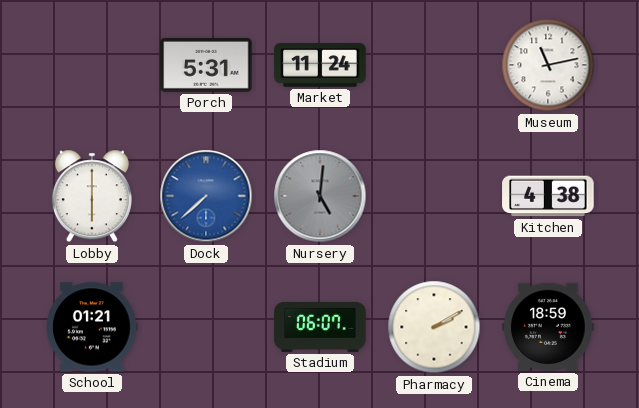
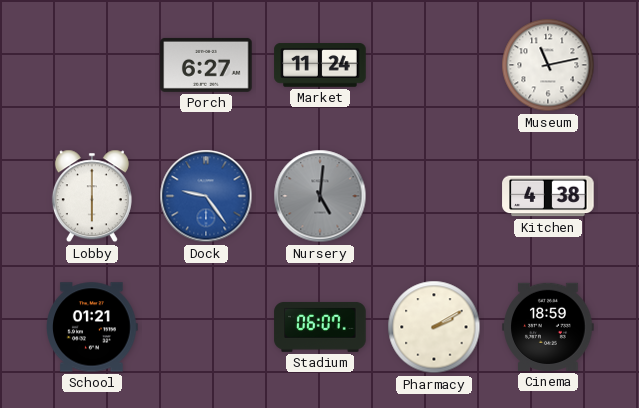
Porch: 5:31 -> 6:27
Dock: 7:38 -> 9:24
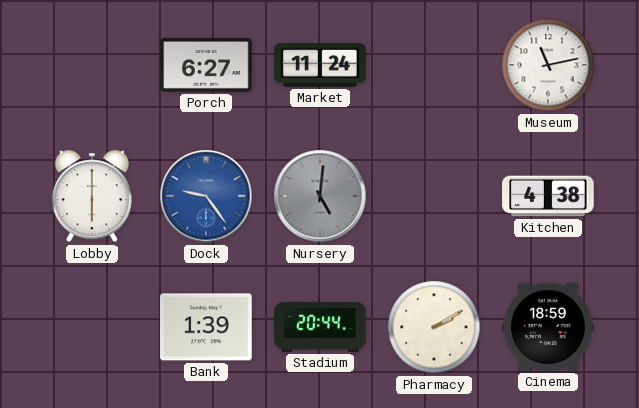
School: 01:21 -> none
Bank: none -> 1:39
Stadium: 06:07 -> 20:44
